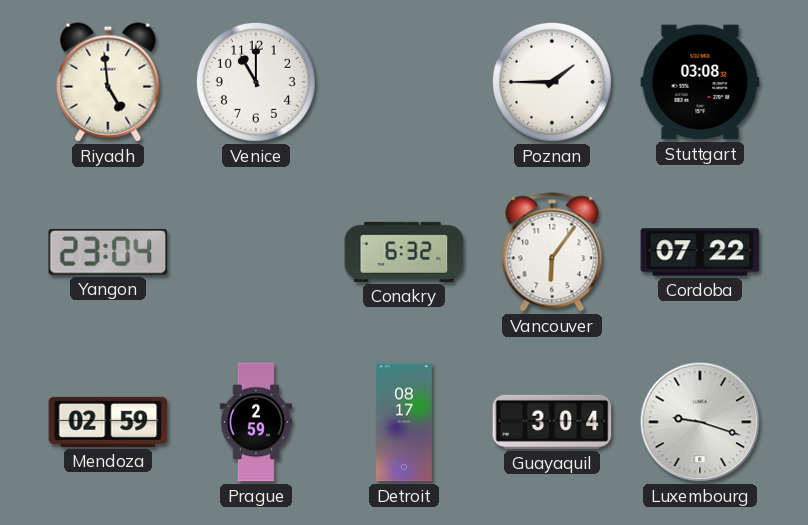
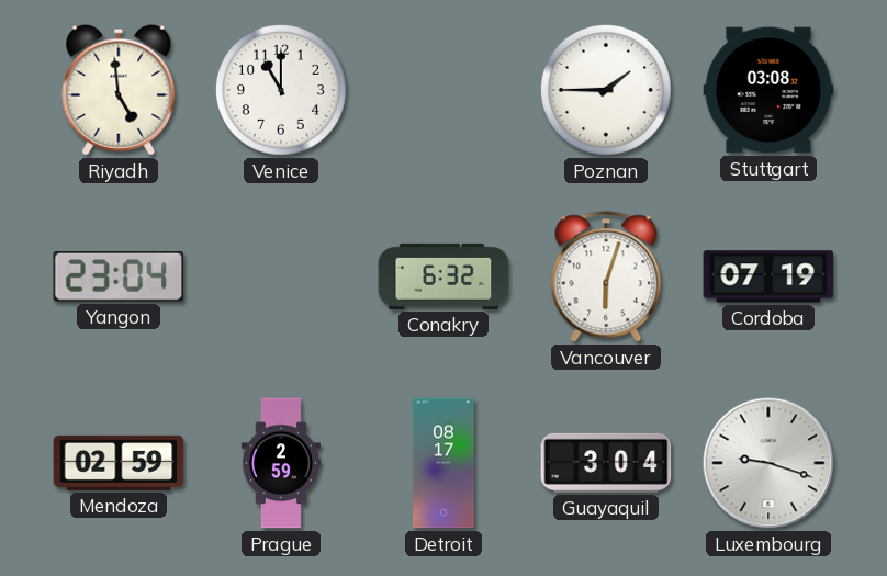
Vancouver: 6:06 -> 6:03
Cordoba: 07:22 -> 07:19
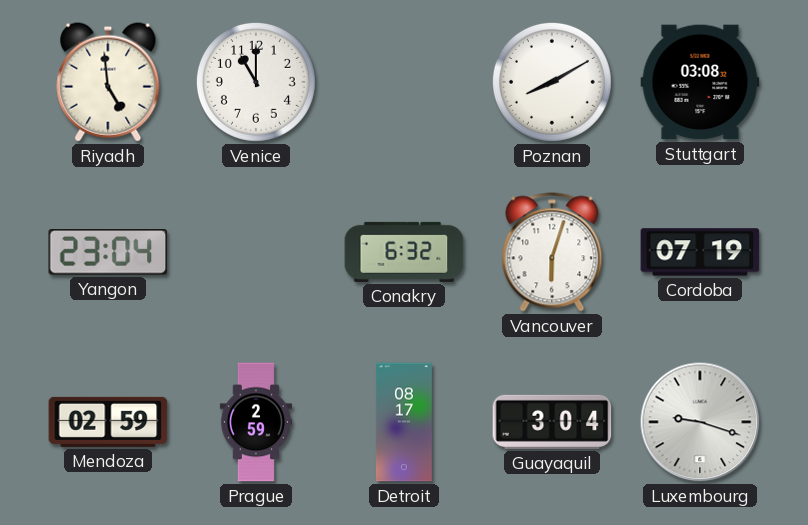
Poznan: 1:45 -> 8:10
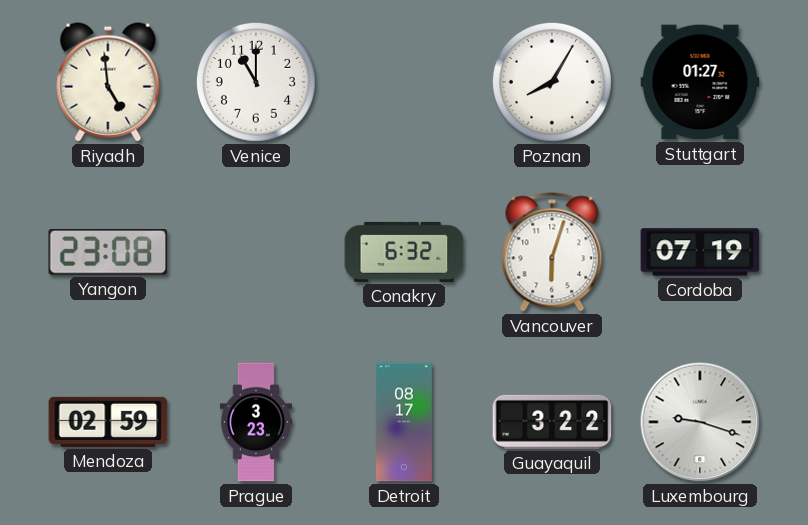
Poznan: 8:10 -> 8:05
Stuttgart: 03:08 -> 01:27
Yangon: 23:04 -> 23:08
Prague: 2:59 -> 3:23
Guayaquil: 3:04 -> 3:22
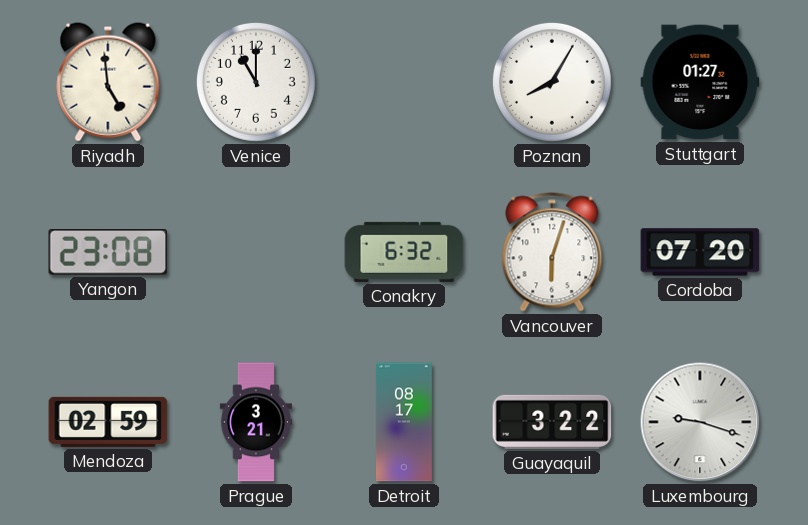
Cordoba: 07:19 -> 07:20
Prague: 3:23 -> 3:21
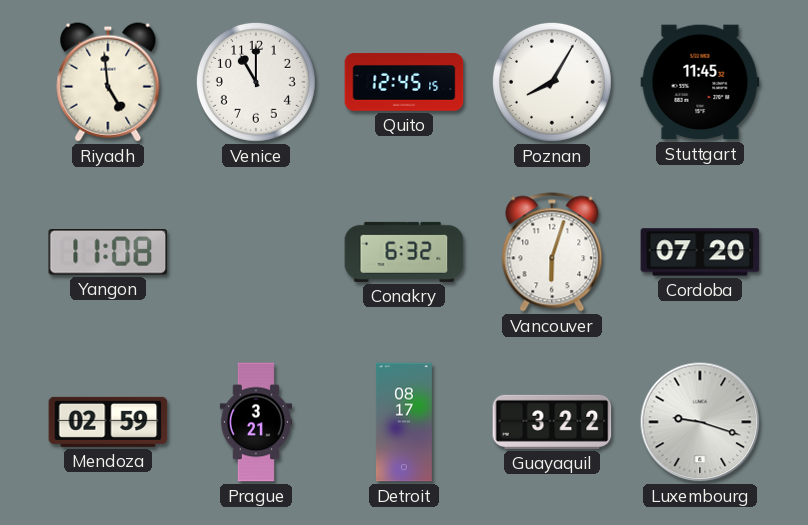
Quito: none -> 12:45
Stuttgart: 01:27 -> 11:45
Yangon: 23:08 -> 11:08
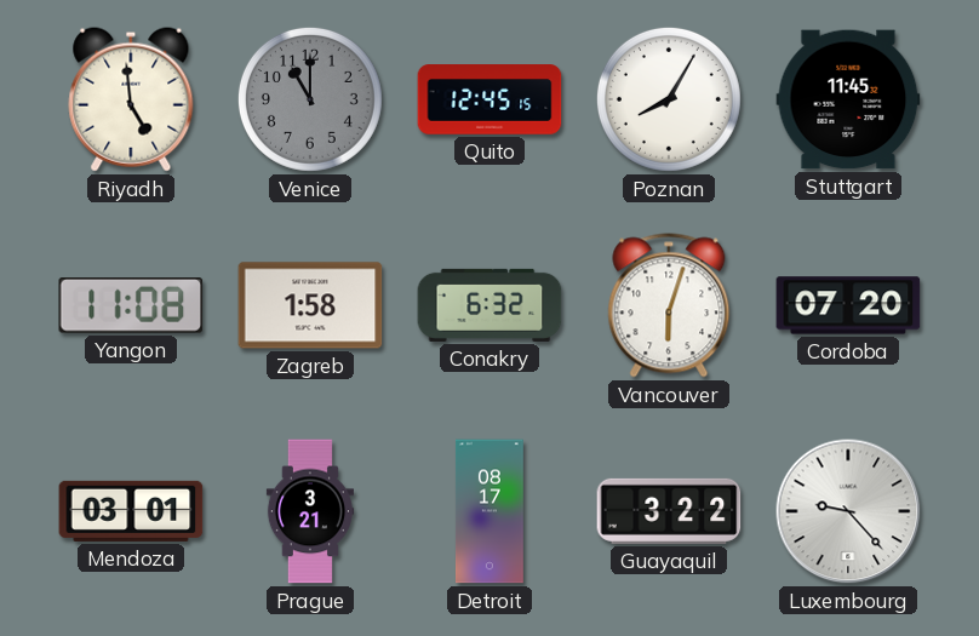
Venice dial: white -> grey
Zagreb: none -> 1:58
Mendoza: 02:59 -> 03:01
Luxembourg: 9:18 -> 9:23
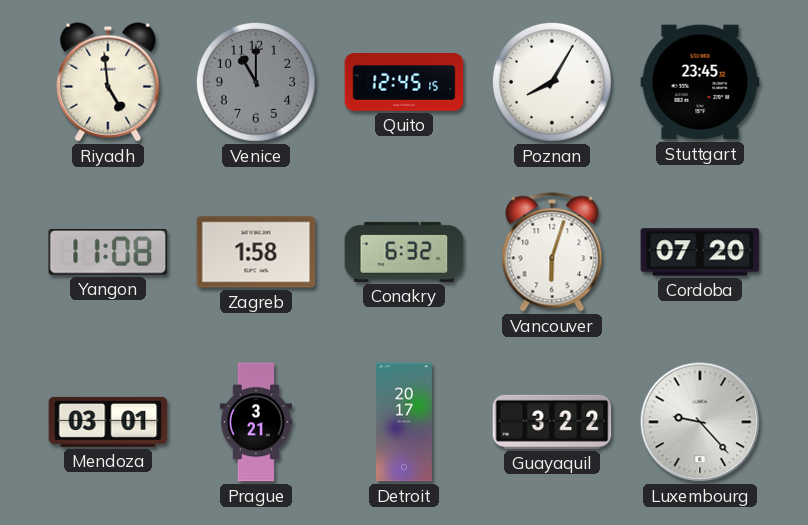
Stuttgart: 11:45 -> 23:45
Detroit: 08:17 -> 20:17
